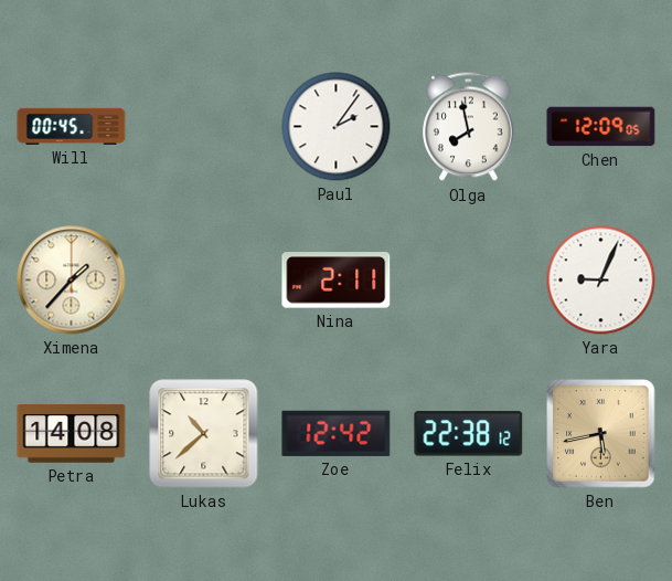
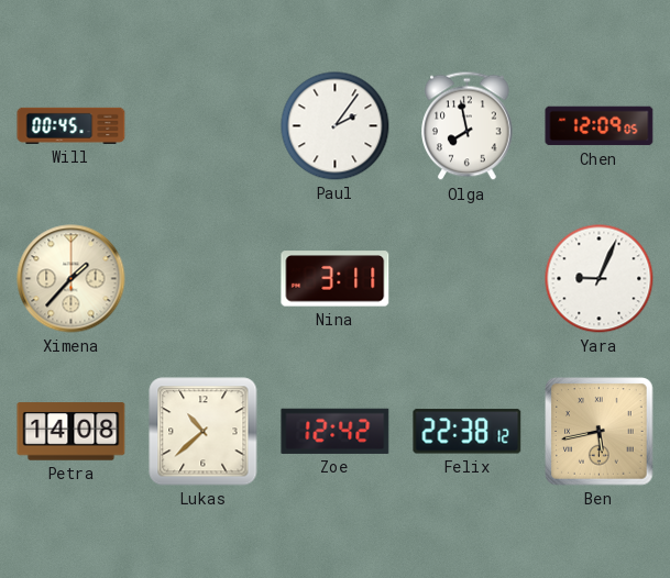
Nina: 2:11 -> 3:11
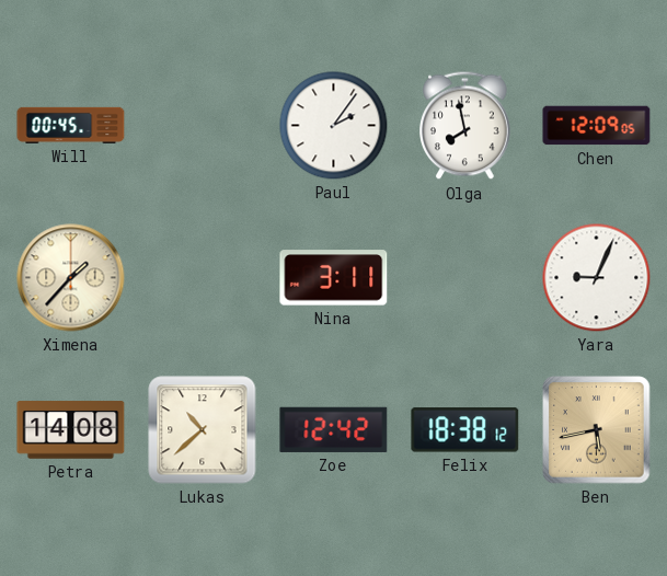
Felix: 22:38 -> 18:38
